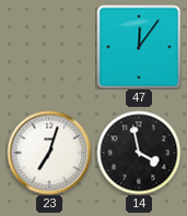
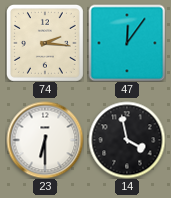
74: none -> 2:16
23: 7:03 -> 6:30
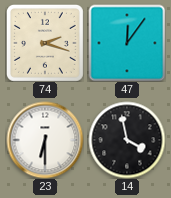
74: 2:16 -> 2:18
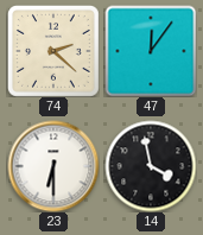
74: 2:18 -> 2:22
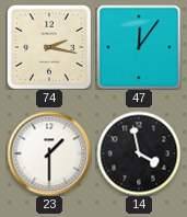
74: 2:22 -> 2:17
23: 6:30 -> 1:30
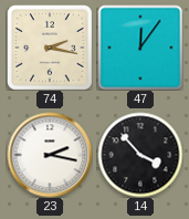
23: 1:30 -> 2:17
14: 3:58 -> 3:53
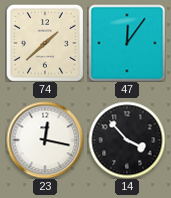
74: 2:17 -> 1:38
23: 2:17 -> 12:17
